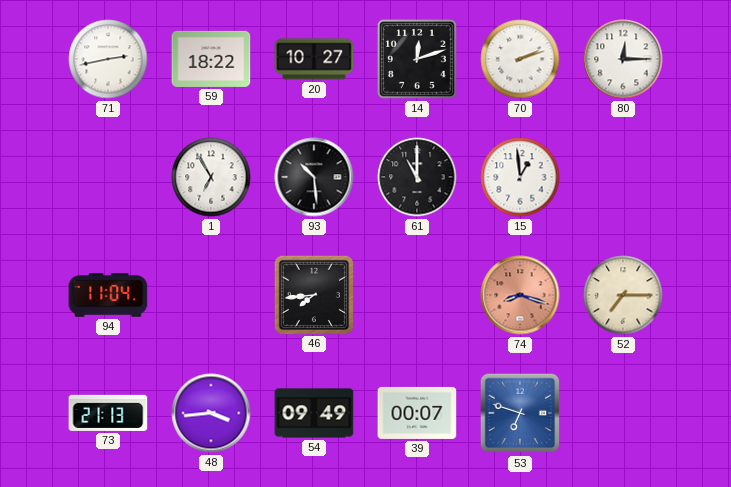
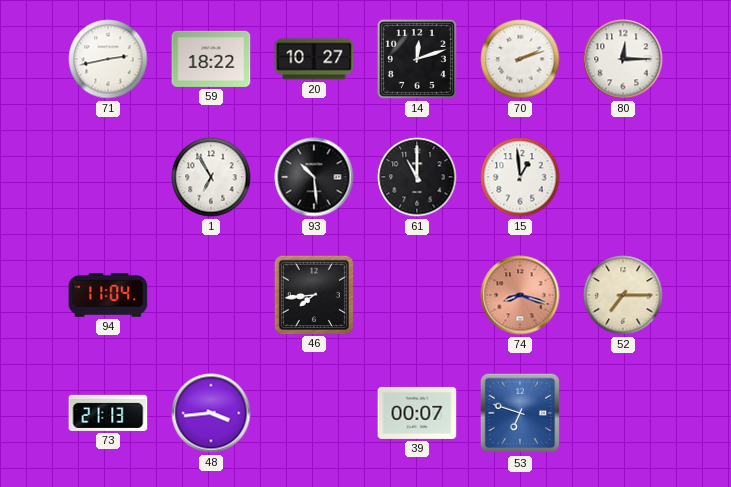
54: 09:49 -> none
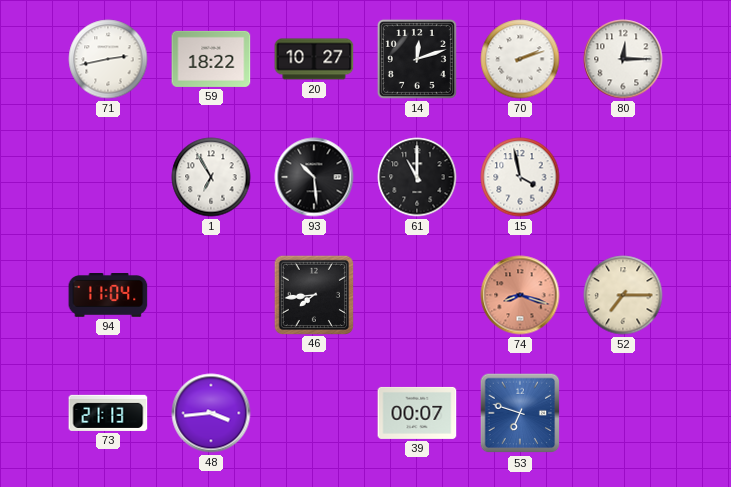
15: 12:59 -> 3:58
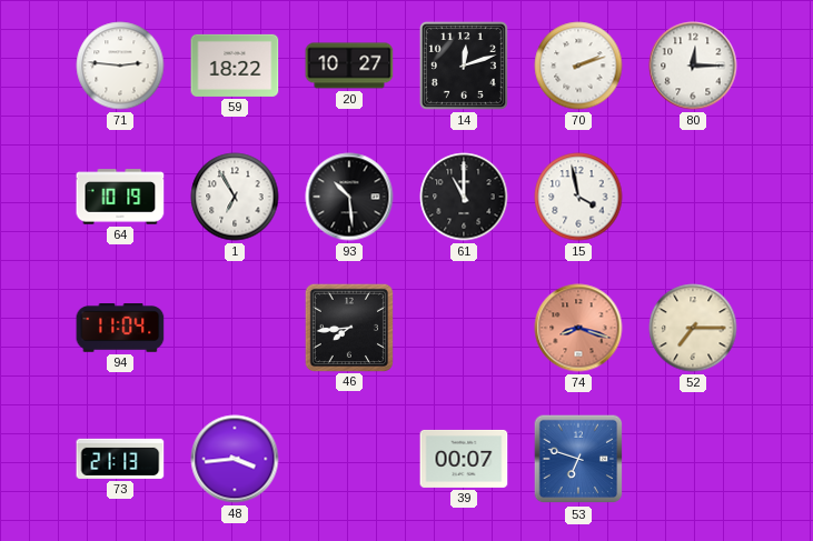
71: 2:43 -> 2:46
64: none -> 10:19
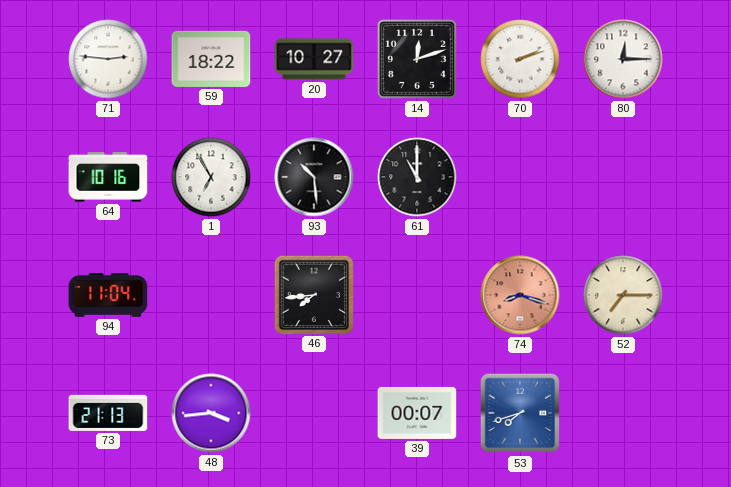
64: 10:19 -> 10:16
15: 3:58 -> none
53: 6:48 -> 7:42
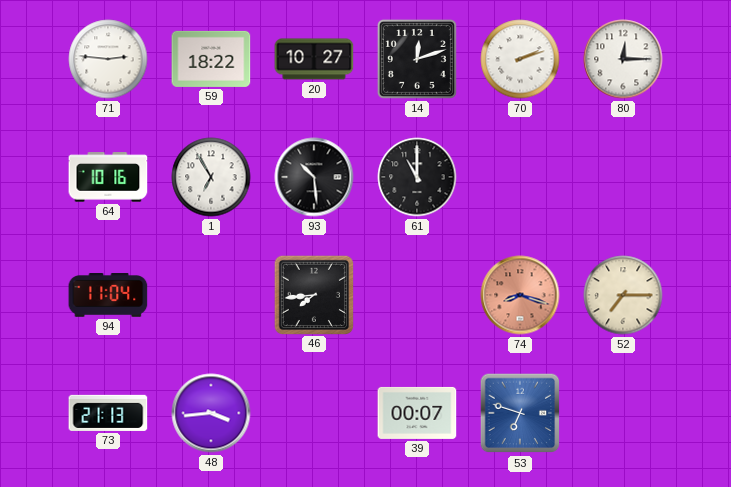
53: 7:42 -> 6:48
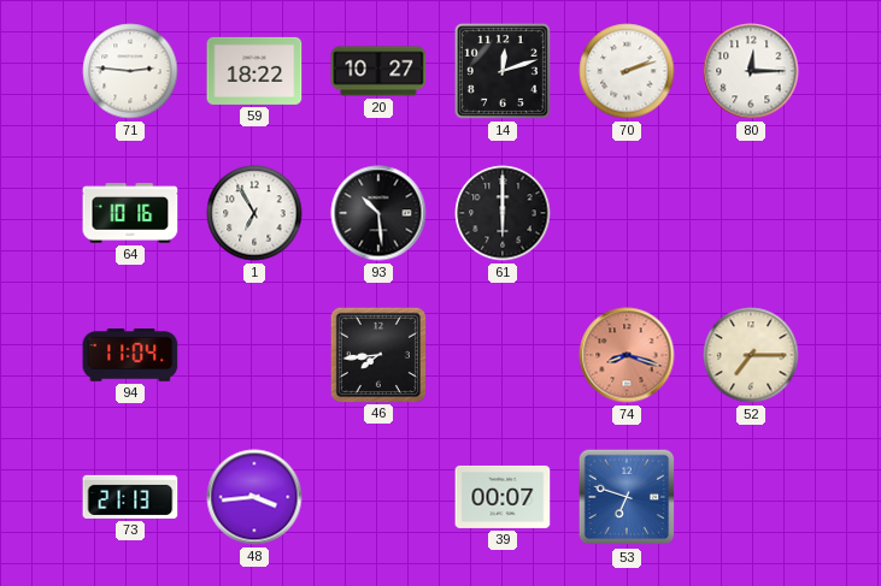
61: 11:00 -> 6:00
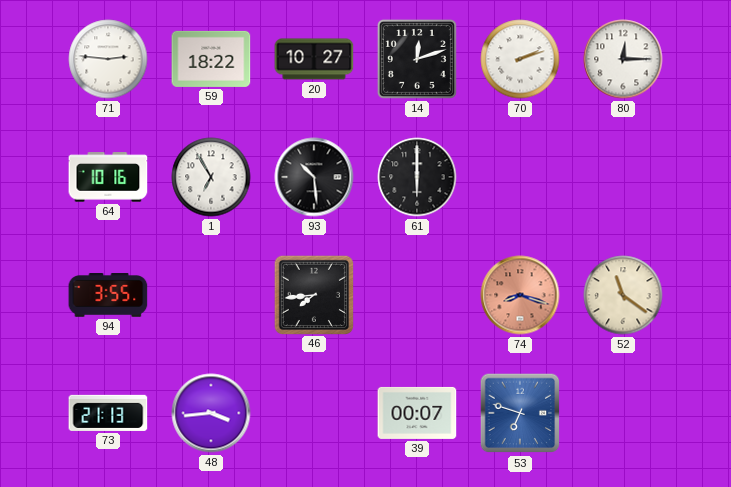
94: 11:04 -> 3:55
52: 7:15 -> 11:21
